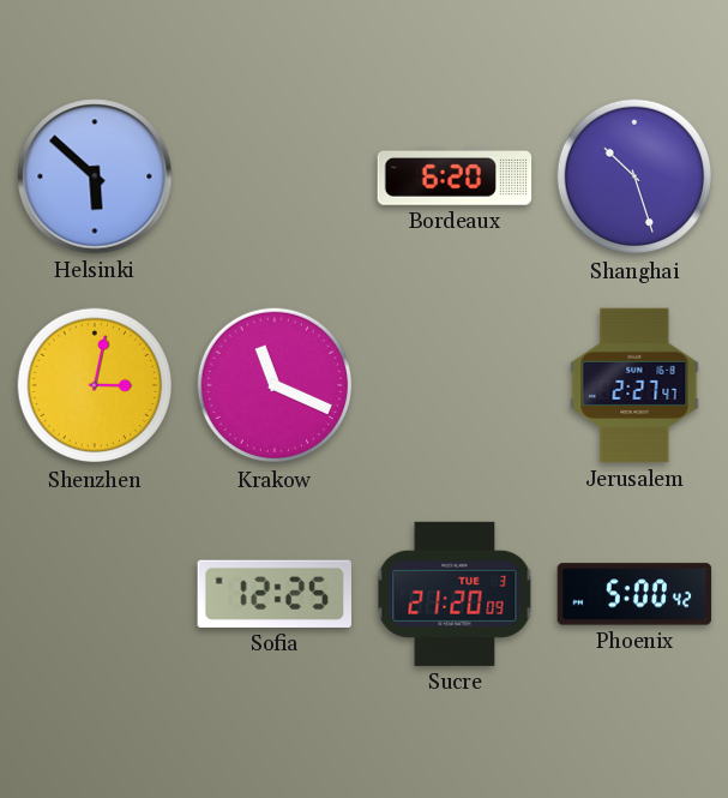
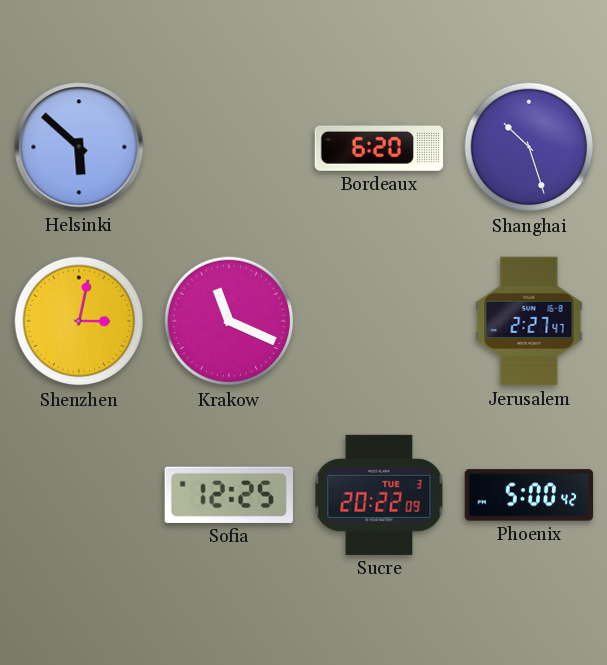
Sucre: 21:20 -> 20:22
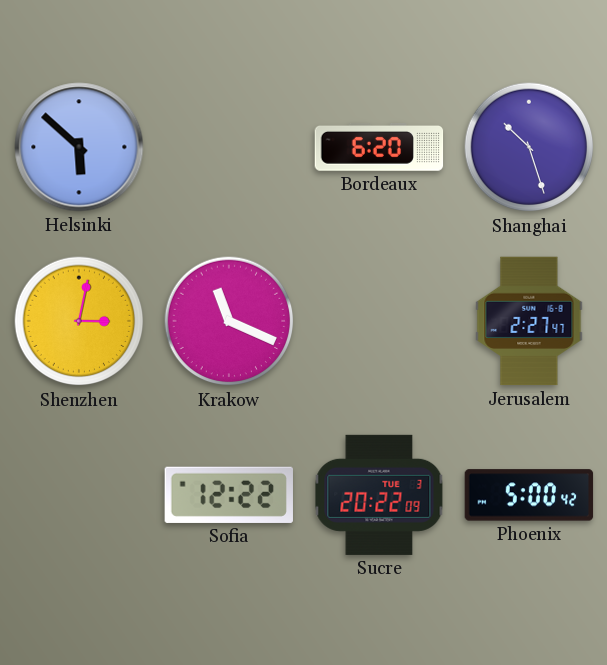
Sofia: 12:25 -> 12:22
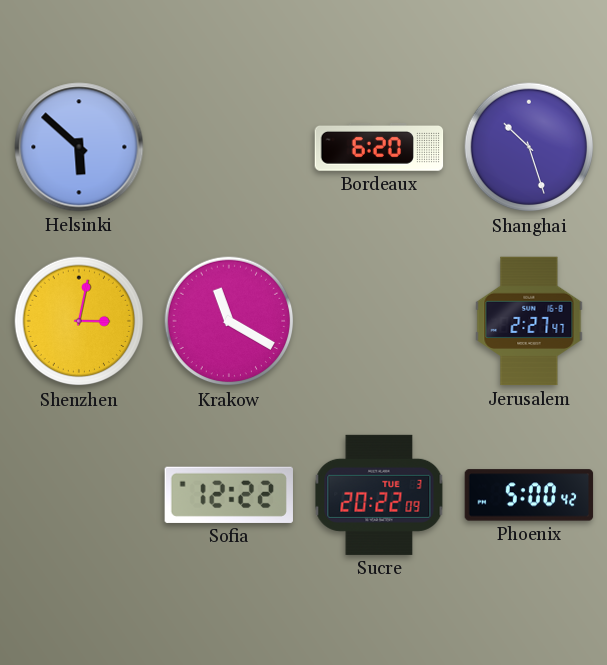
Krakow: 11:19 -> 11:20
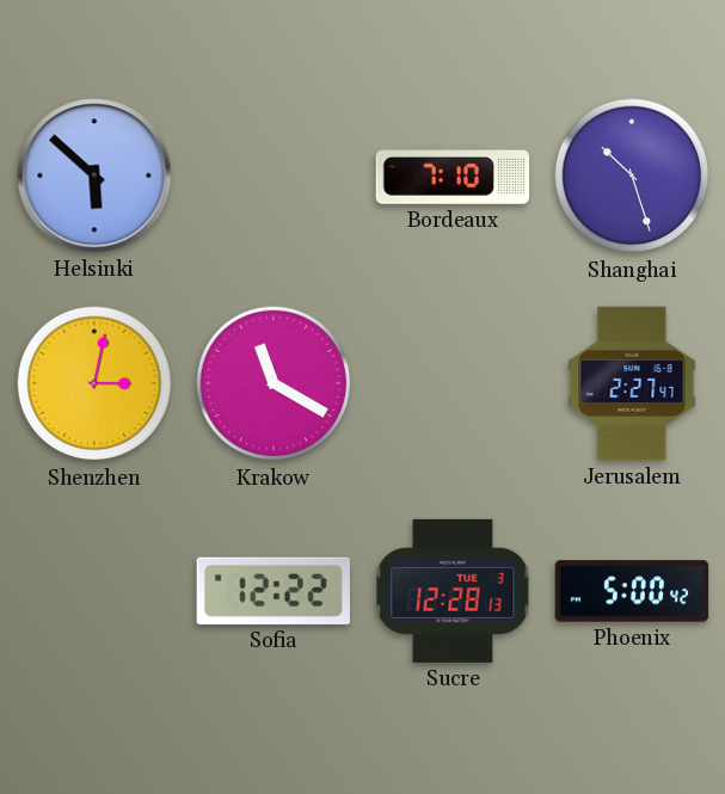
Bordeaux: 6:20 -> 7:10
Sucre: 20:22 -> 12:28
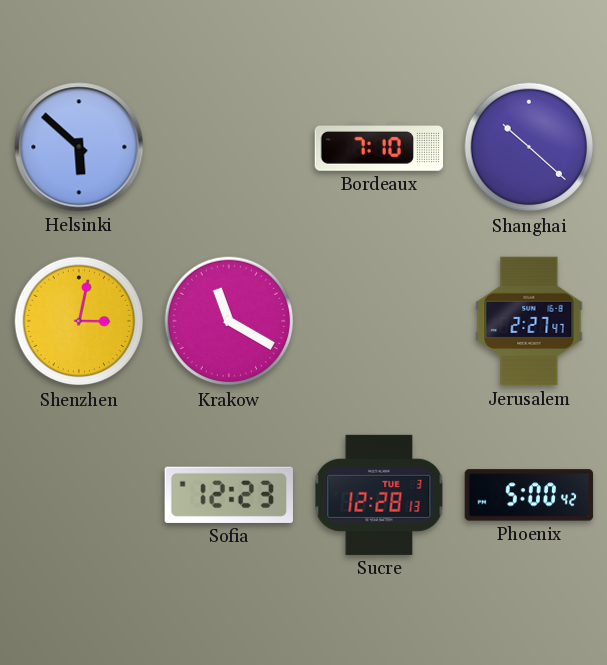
Shanghai: 10:27 -> 10:22
Sofia: 12:22 -> 12:23
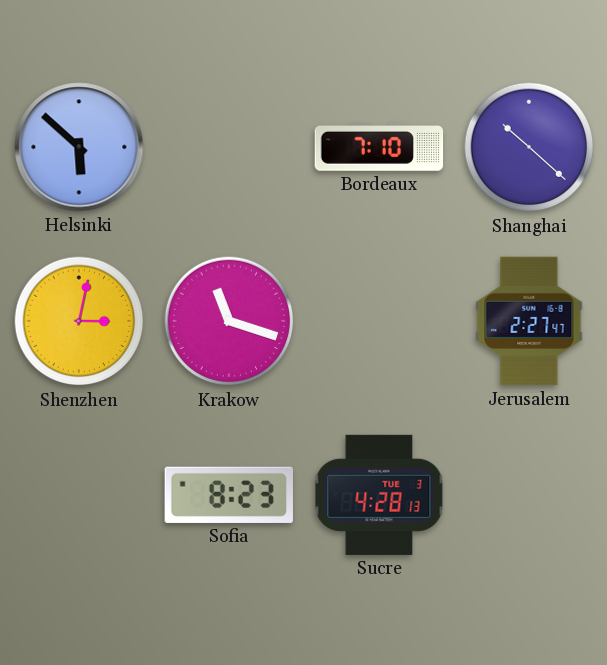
Krakow: 11:20 -> 11:18
Sofia: 12:23 -> 8:23
Sucre: 12:28 -> 4:28
Phoenix: 5:00 -> none
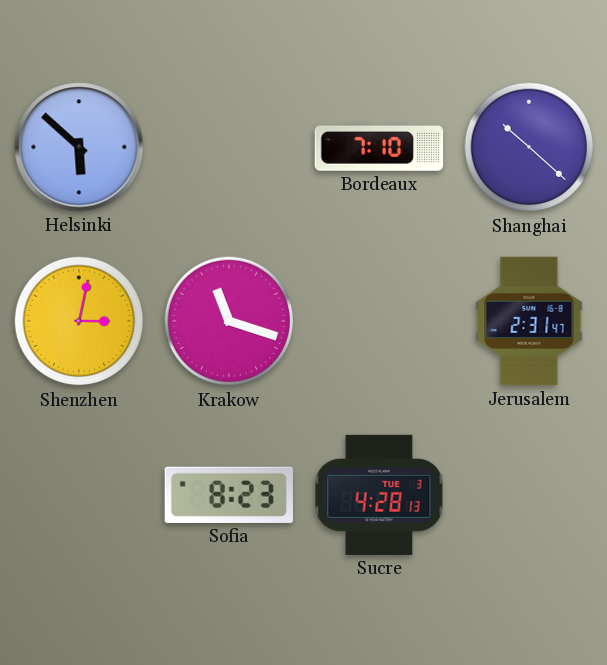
Jerusalem: 2:27 -> 2:31
